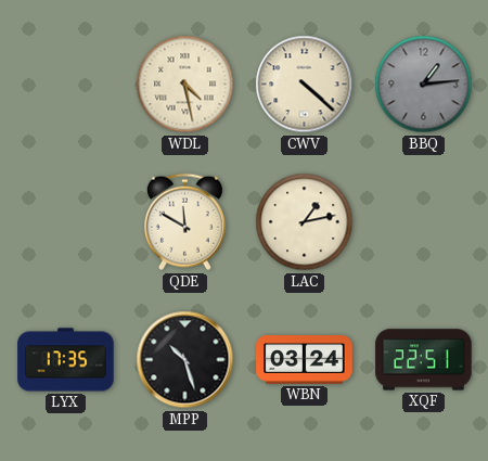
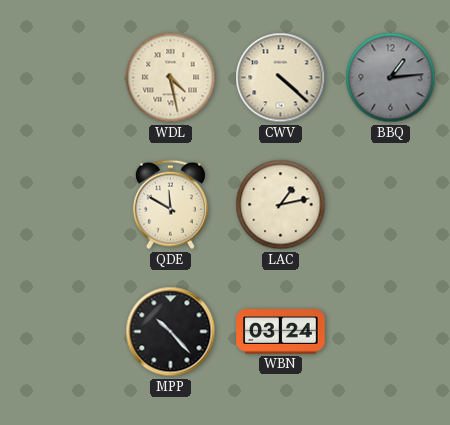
LYX: 17:35 -> none
MPP: 10:27 -> 10:23
XQF: 22:51 -> none
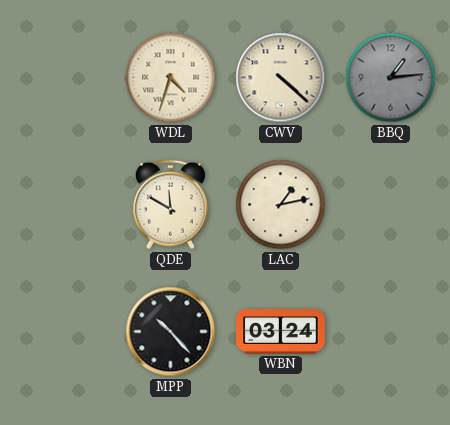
WDL: 4:28 -> 4:33
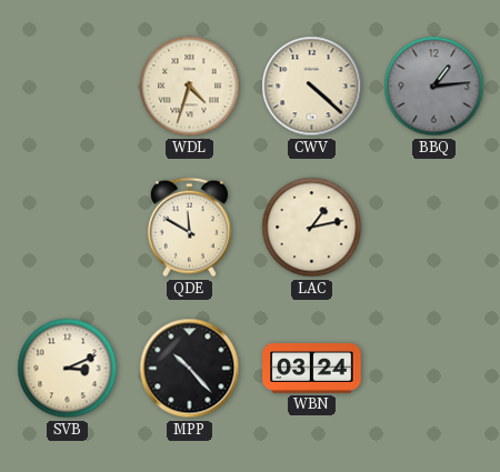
SVB: none -> 3:11
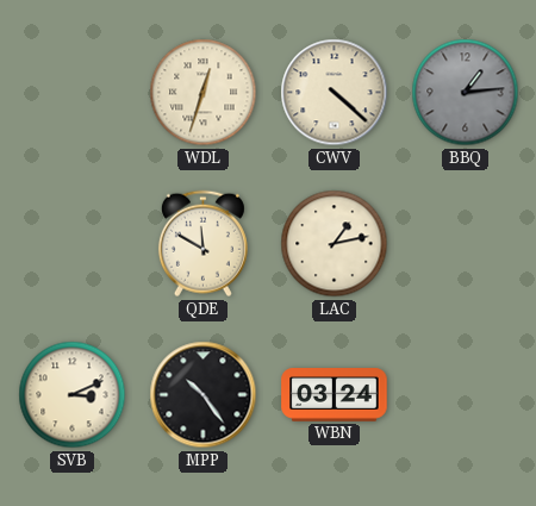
WDL: 4:33 -> 12:33
MPP: 10:23 -> 10:24
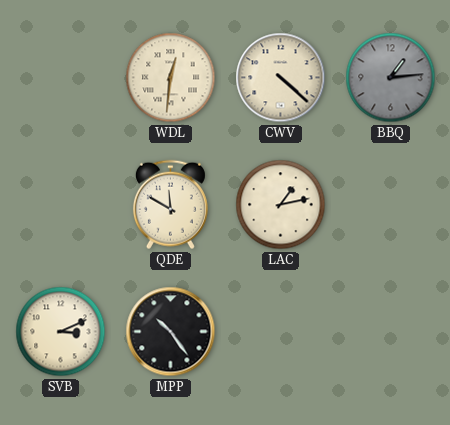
WDL: 12:33 -> 12:31
WBN: 03:24 -> none
